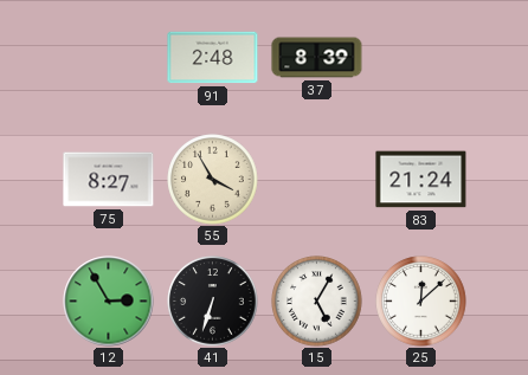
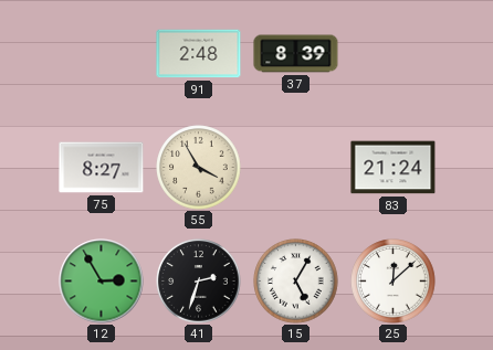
41: 6:33 -> 2:33
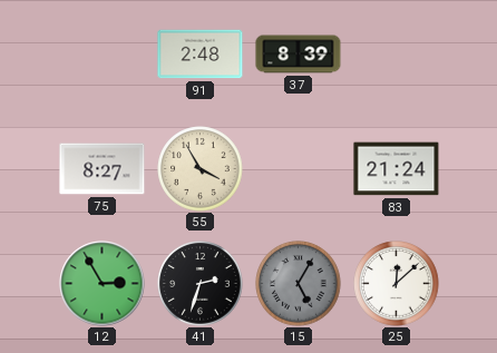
15 dial: white -> grey
